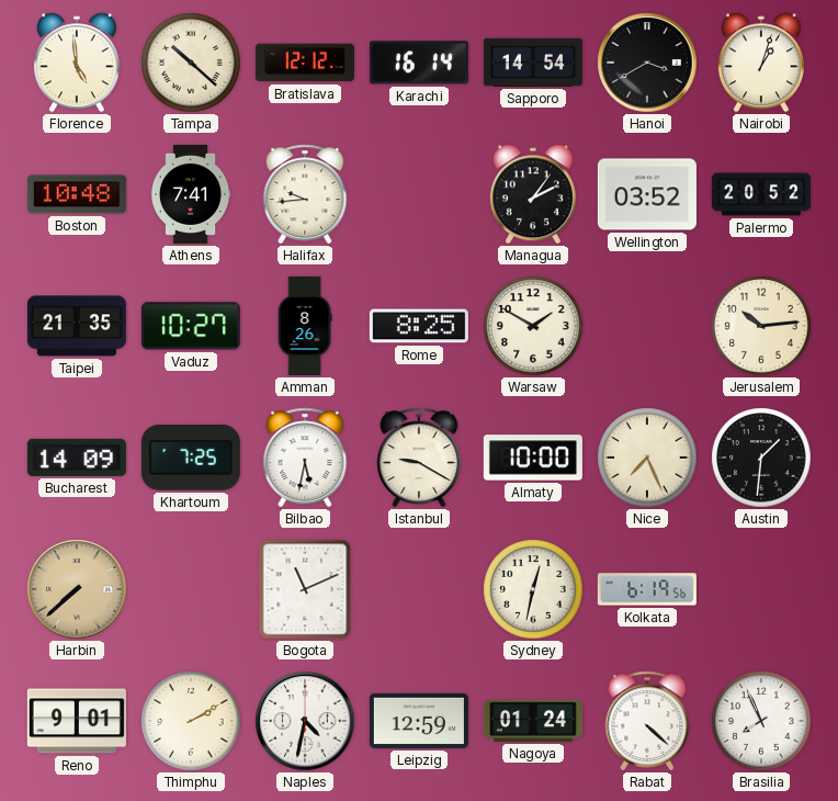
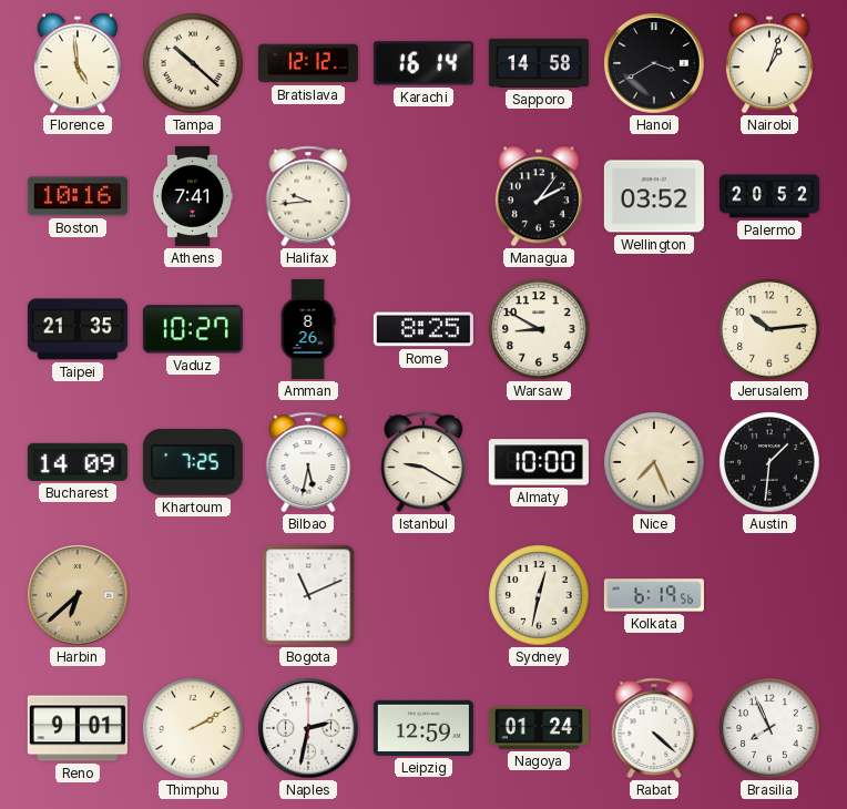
Sapporo: 14:54 -> 14:58
Boston: 10:48 -> 10:16
Warsaw: 1:50 -> 8:50
Harbin: 7:38 -> 6:38
Naples: 4:32 -> 2:32
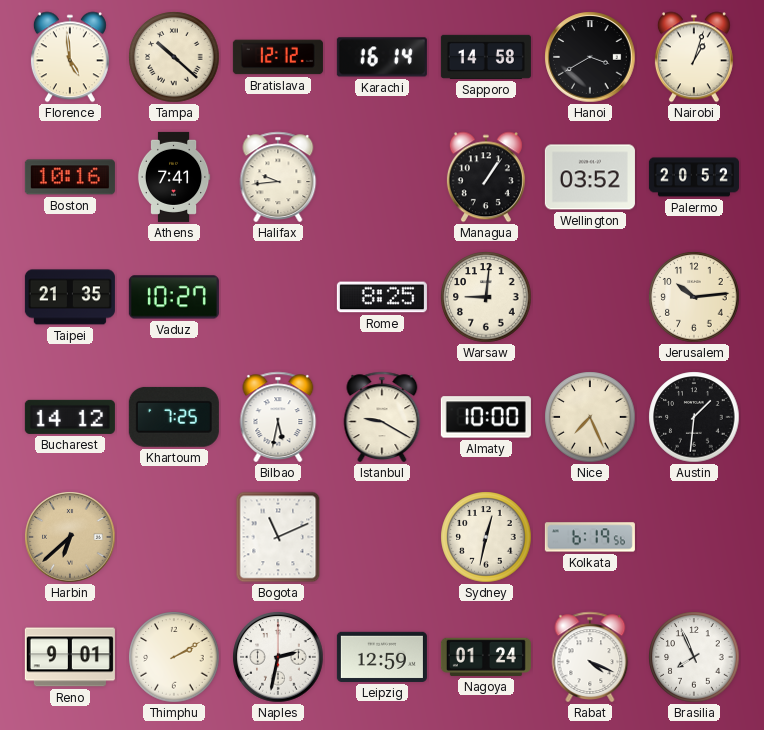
Managua: 2:06 -> 1:06
Amman: 8:26 -> none
Warsaw: 8:50 -> 9:01
Bucharest: 14:09 -> 14:12
Rabat: 4:22 -> 4:19
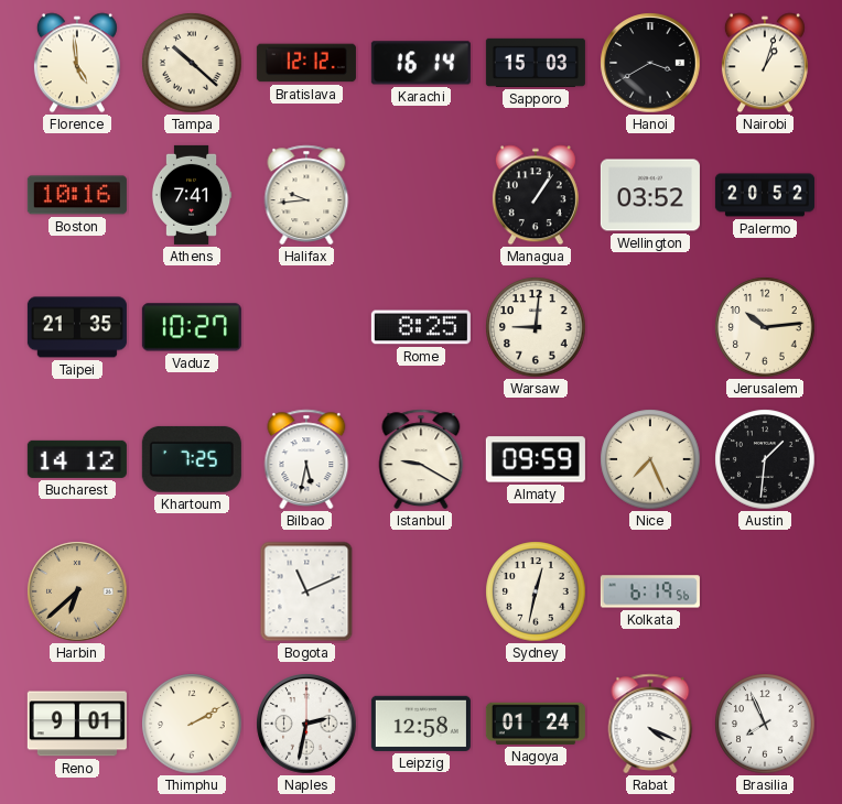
Sapporo: 14:58 -> 15:03
Almaty: 10:00 -> 09:59
Leipzig: 12:59 -> 12:58
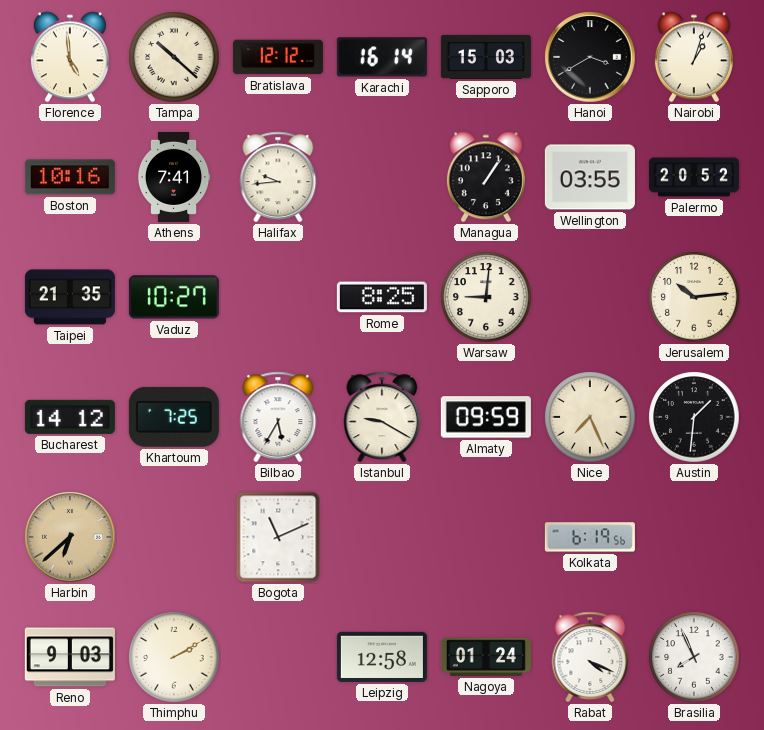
Wellington: 03:52 -> 03:55
Bilbao: 5:32 -> 5:35
Sydney: 12:32 -> none
Reno: 9:01 -> 9:03
Naples: 2:32 -> none
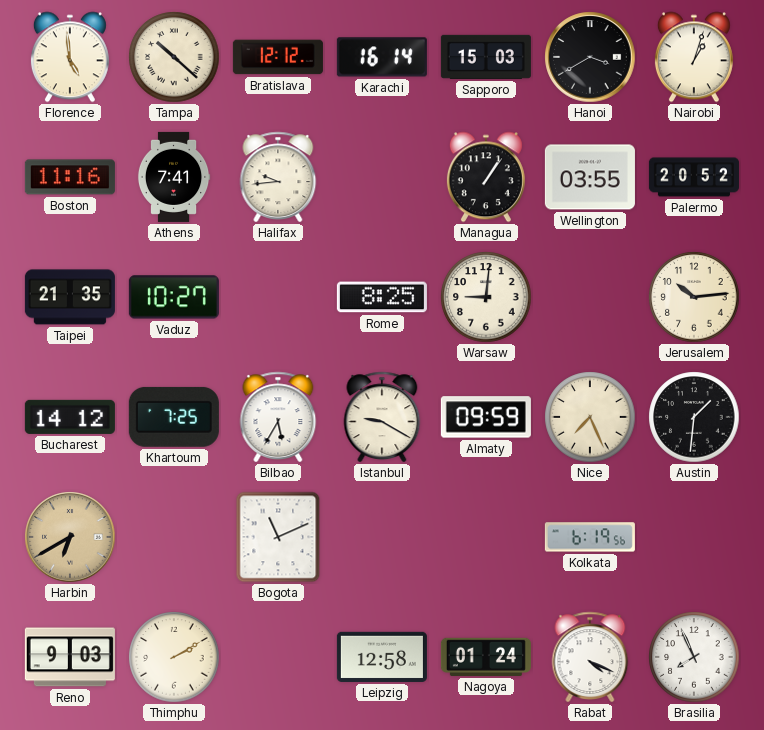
Boston: 10:16 -> 11:16
Harbin: 6:38 -> 6:40
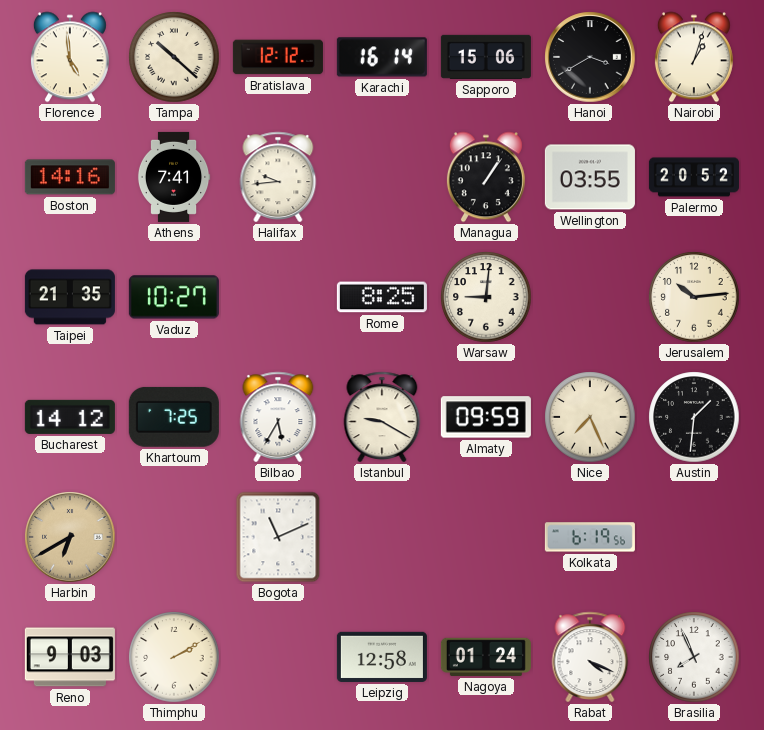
Sapporo: 15:03 -> 15:06
Boston: 11:16 -> 14:16
